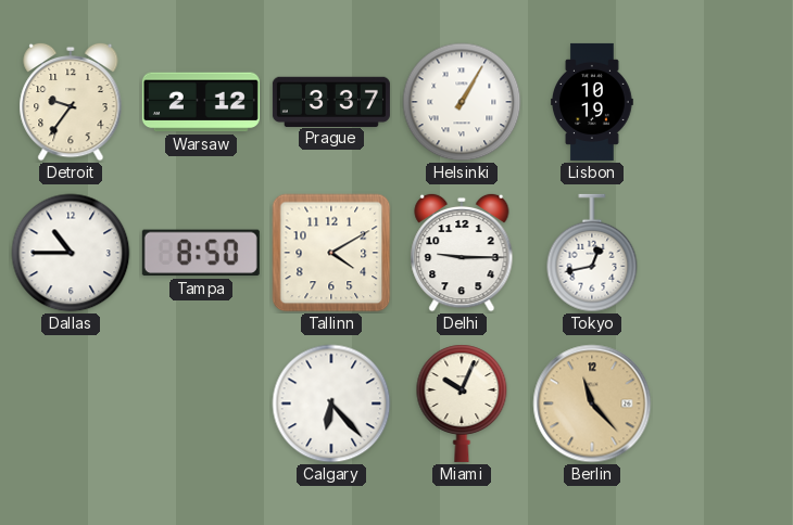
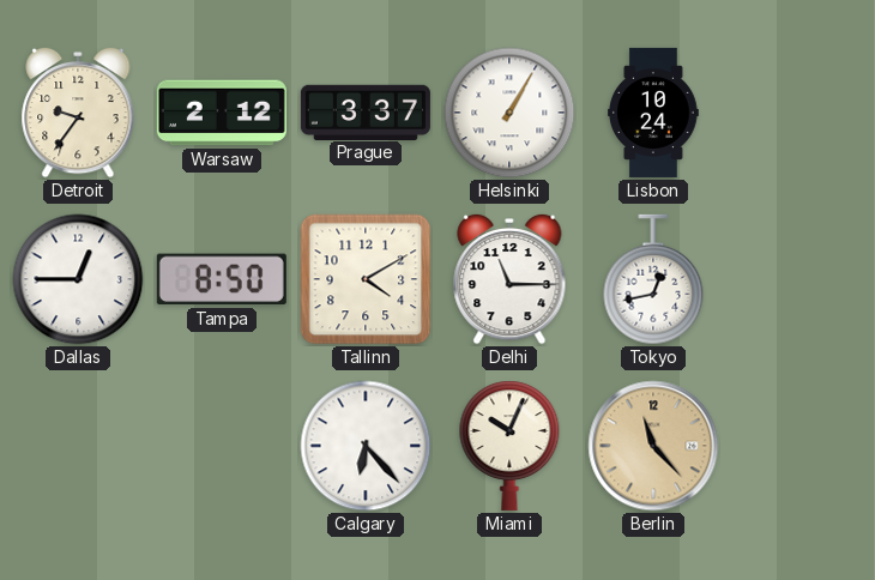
Lisbon: 10:19 -> 10:24
Dallas: 10:45 -> 12:45
Delhi: 9:15 -> 11:15
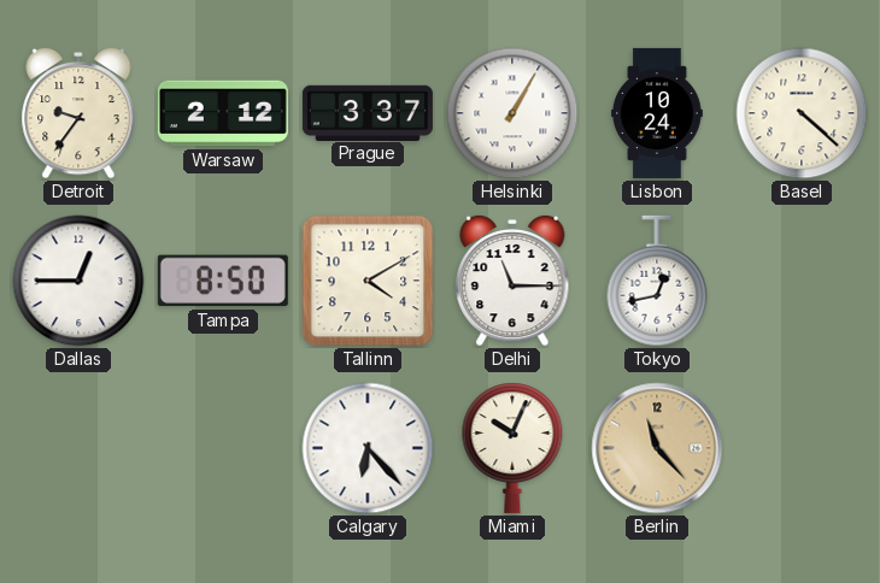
Basel: none -> 4:22
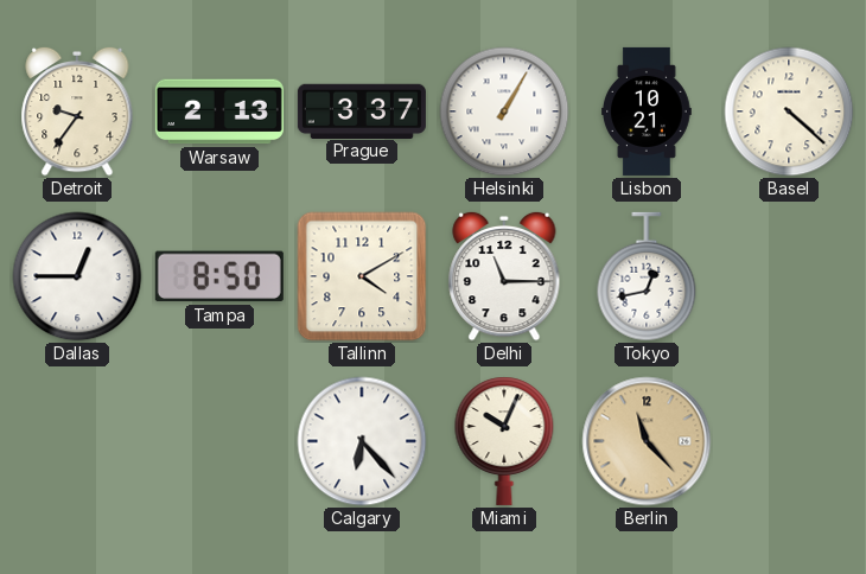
Warsaw: 2:12 -> 2:13
Lisbon: 10:24 -> 10:21
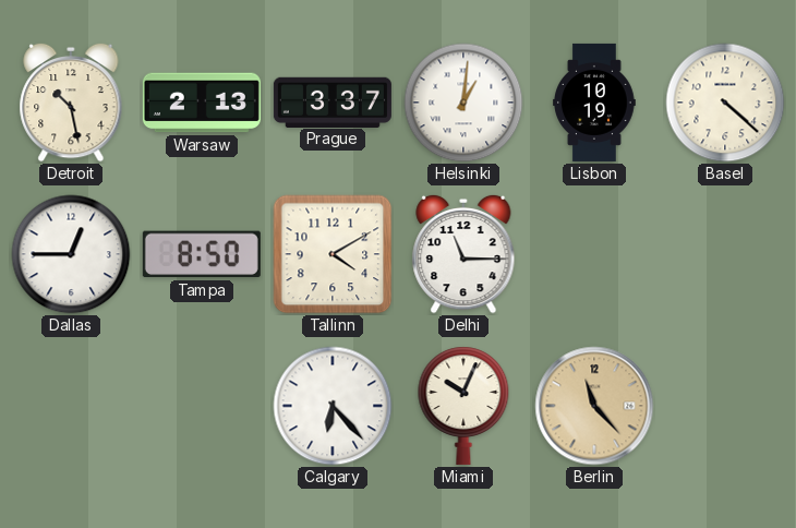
Detroit: 9:36 -> 10:28
Helsinki: 1:05 -> 1:01
Lisbon: 10:21 -> 10:19
Tokyo: 12:43 -> none
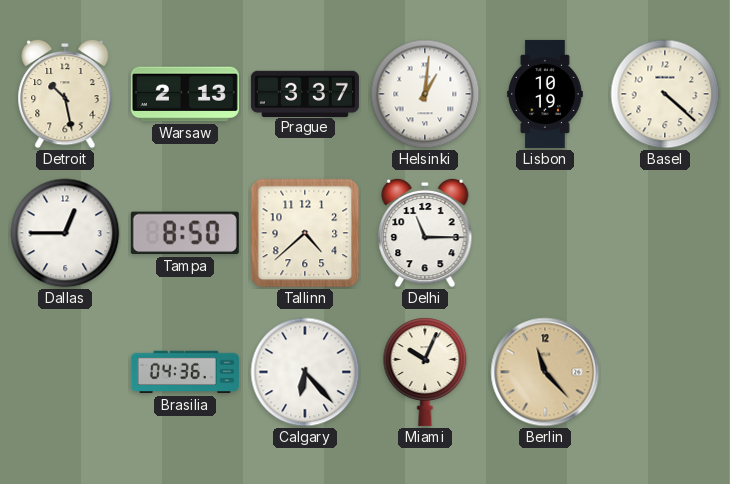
Tallinn: 4:10 -> 4:38
Brasilia: none -> 04:36
